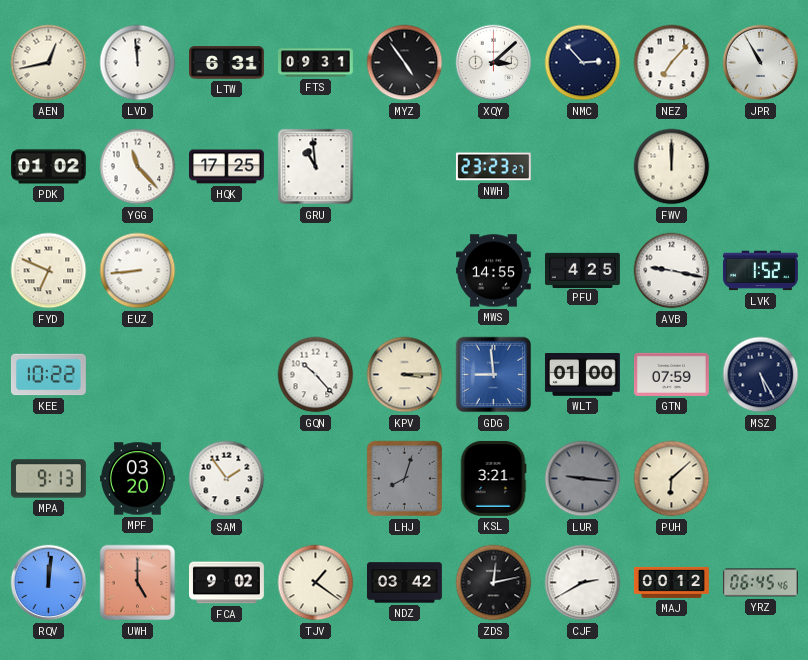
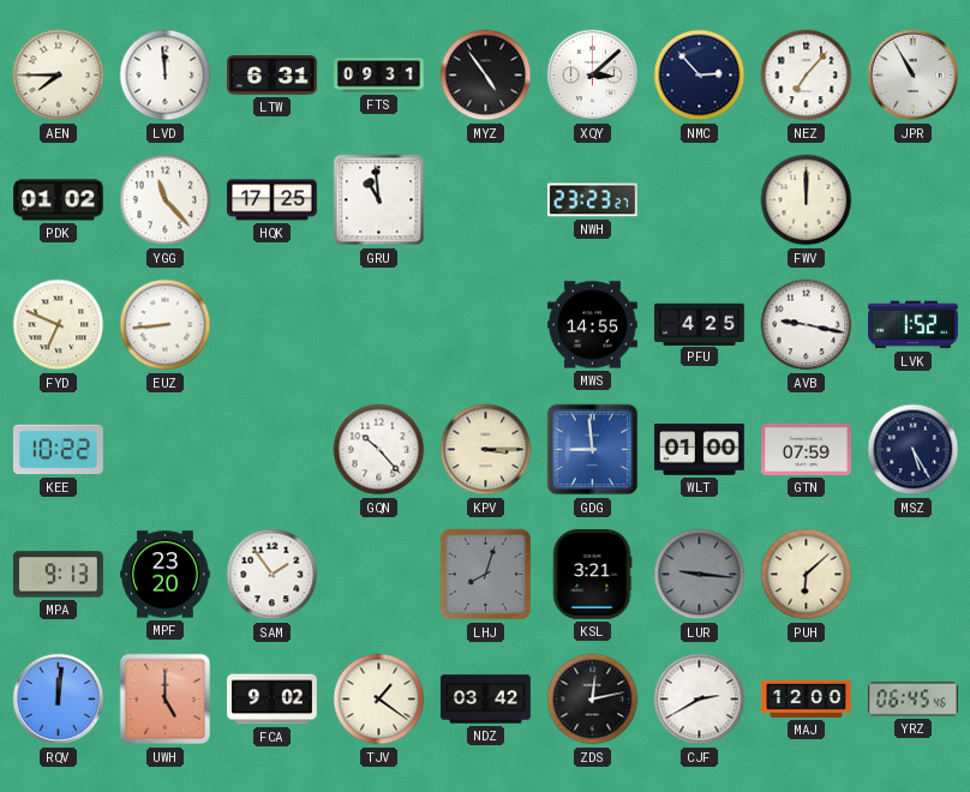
AEN: 12:43 -> 7:45
MPF: 03:20 -> 23:20
MAJ: 00:12 -> 12:00
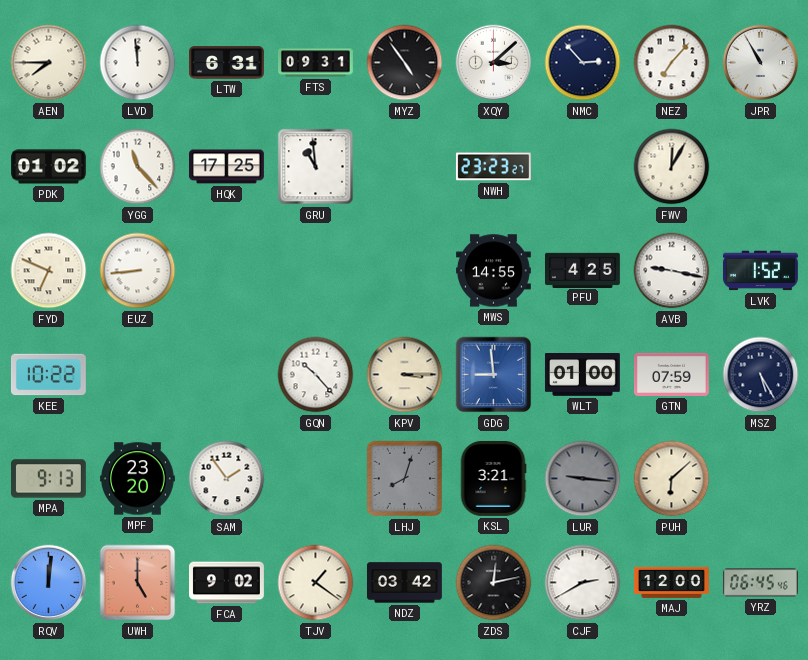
FWV: 12:00 -> 12:05
